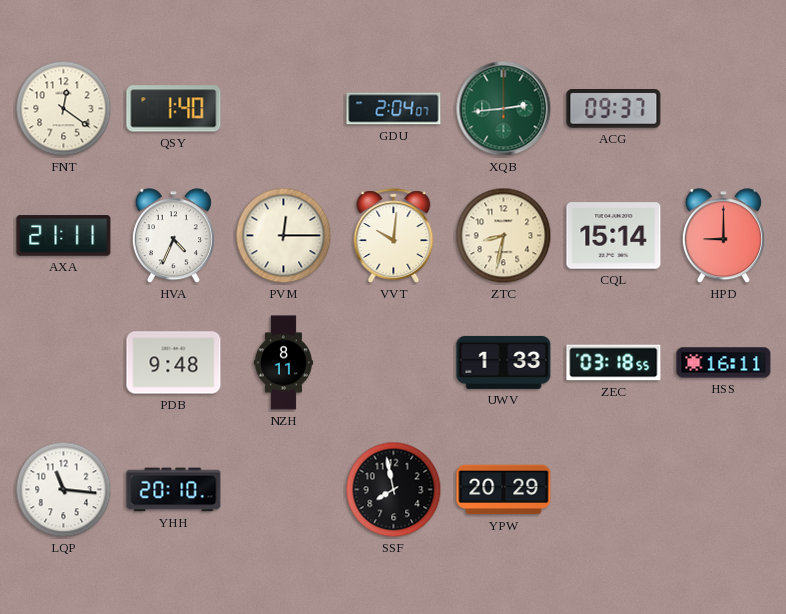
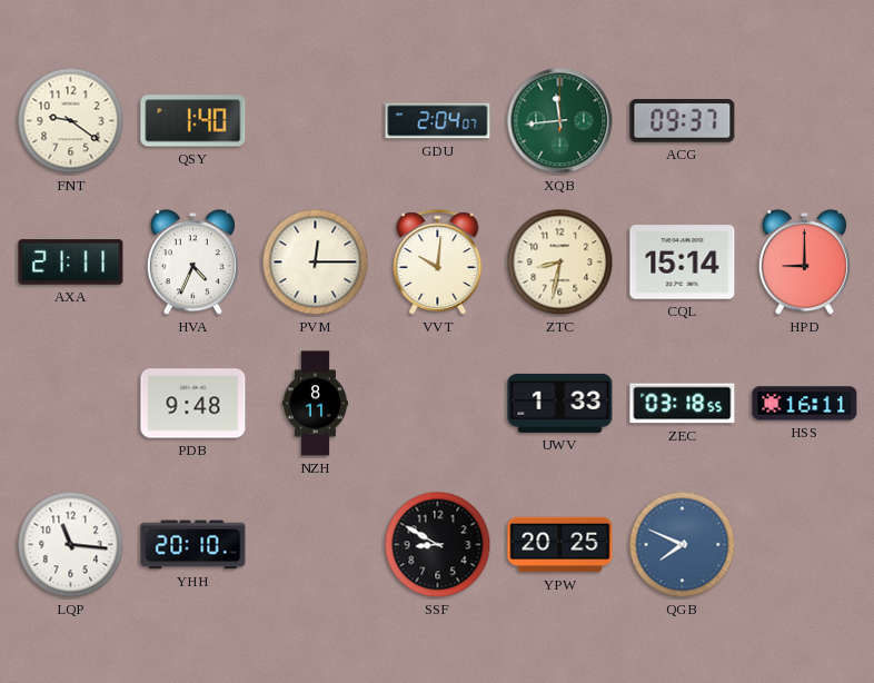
FNT: 12:21 -> 9:21
XQB: 2:44 -> 11:44
SSF: 7:58 -> 8:50
YPW: 20:29 -> 20:25
QGB: none -> 7:49
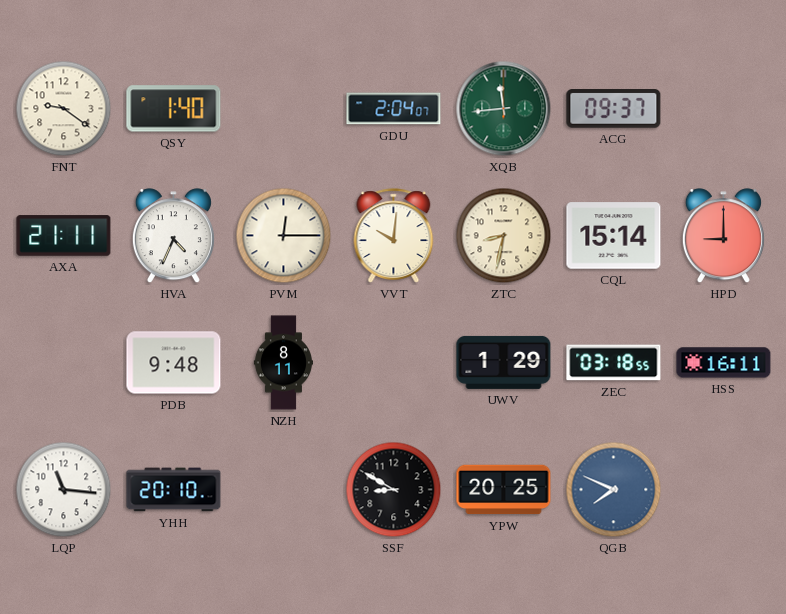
UWV: 1:33 -> 1:29
